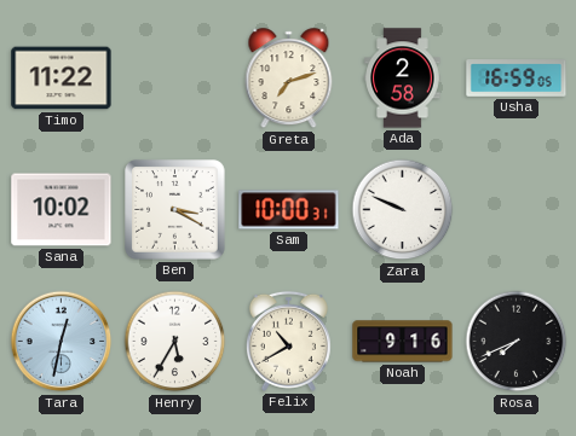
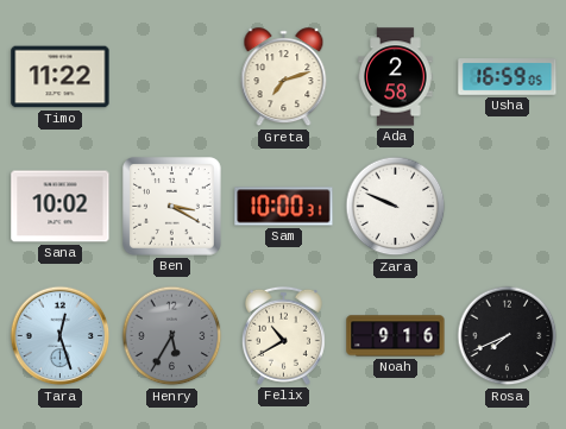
Tara: 12:32 -> 12:27
Henry dial: white -> grey
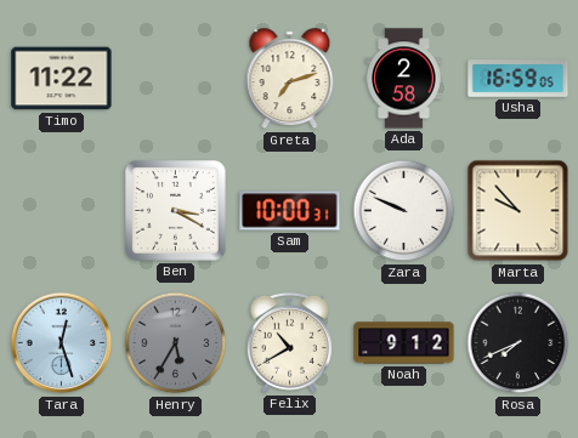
Sana: 10:02 -> none
Marta: none -> 9:53
Noah: 9:16 -> 9:12
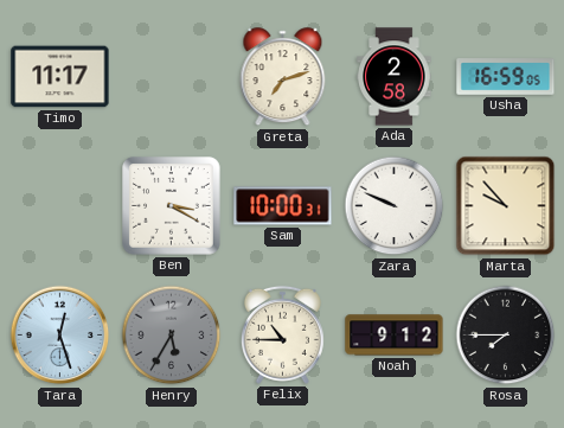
Timo: 11:22 -> 11:17
Felix: 10:40 -> 10:45
Rosa: 7:41 -> 7:45
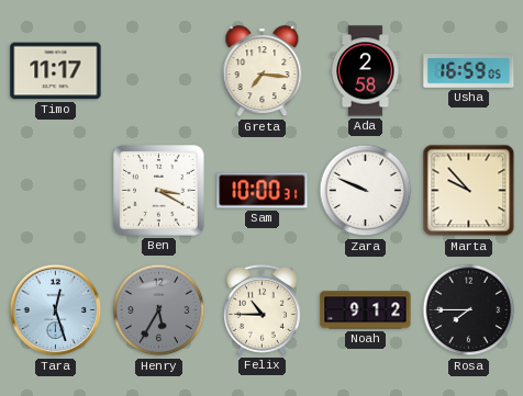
Greta: 7:12 -> 7:16
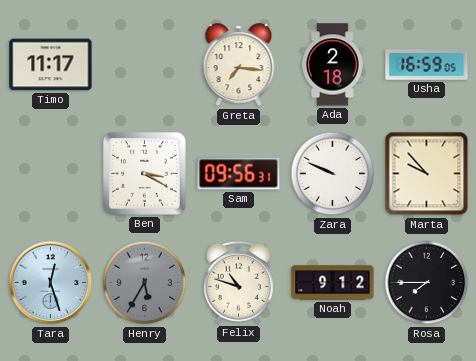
Ada: 2:58 -> 2:18
Sam: 10:00 -> 09:56
Felix: 10:45 -> 10:48
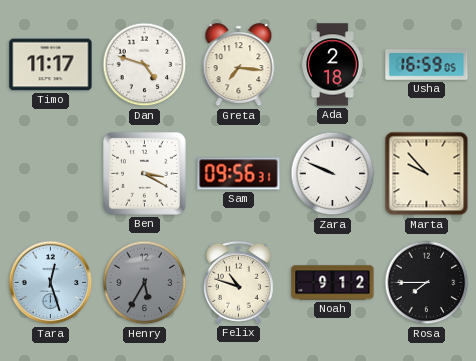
Dan: none -> 4:48
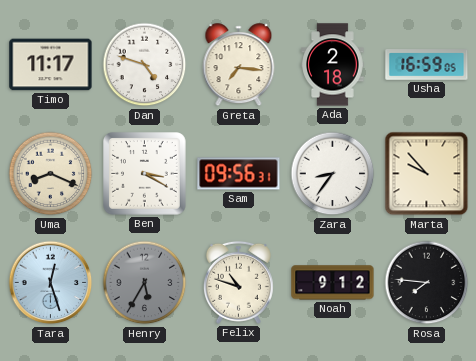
Uma: none -> 8:19
Zara: 9:49 -> 8:36
Rosa: 7:45 -> 7:46
